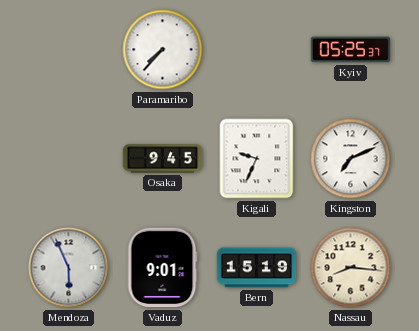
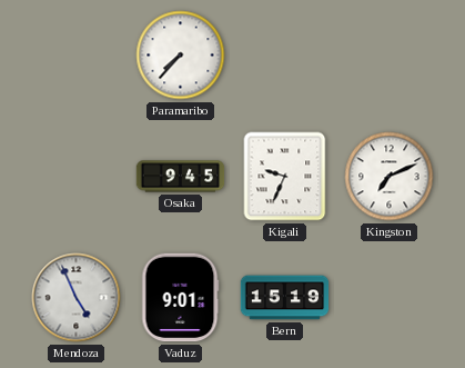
Kyiv: 05:25 -> none
Mendoza: 5:56 -> 4:56
Nassau: 8:16 -> none
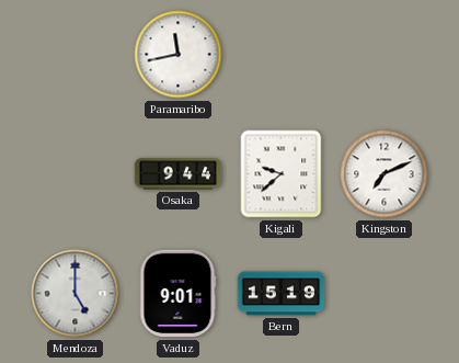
Paramaribo: 7:37 -> 11:43
Osaka: 9:45 -> 9:44
Kigali: 9:34 -> 9:38
Mendoza: 4:56 -> 5:00
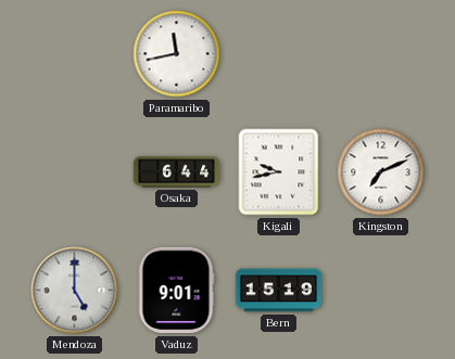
Osaka: 9:44 -> 6:44
Kigali: 9:38 -> 9:43
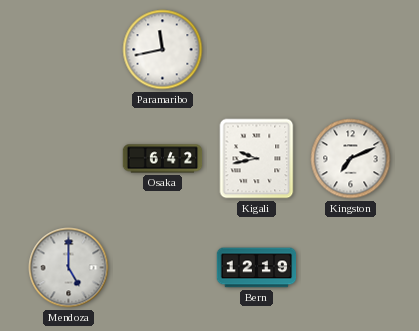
Osaka: 6:44 -> 6:42
Vaduz: 9:01 -> none
Bern: 15:19 -> 12:19
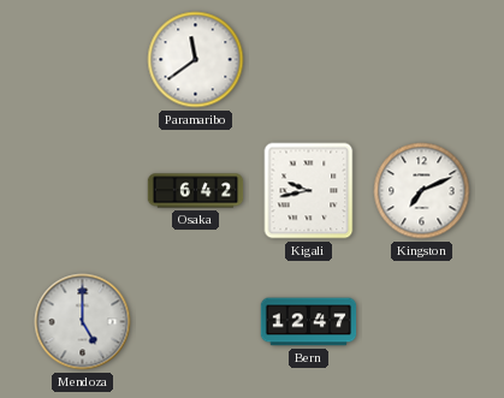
Paramaribo: 11:43 -> 11:39
Bern: 12:19 -> 12:47
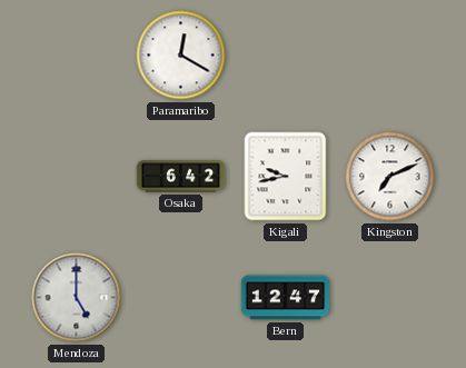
Paramaribo: 11:39 -> 12:20
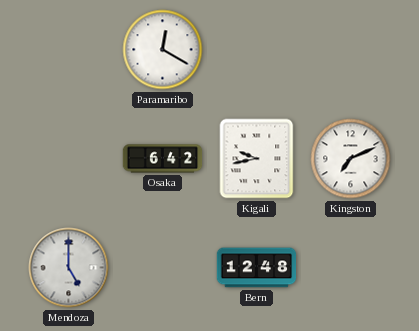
Bern: 12:47 -> 12:48
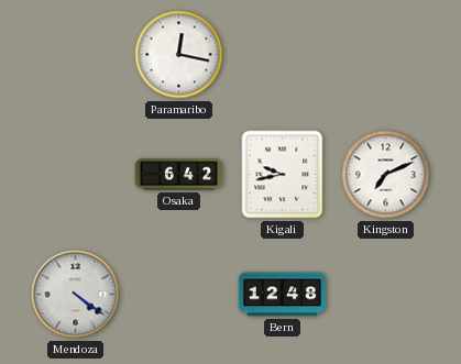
Paramaribo: 12:20 -> 12:17
Mendoza: 5:00 -> 4:21
